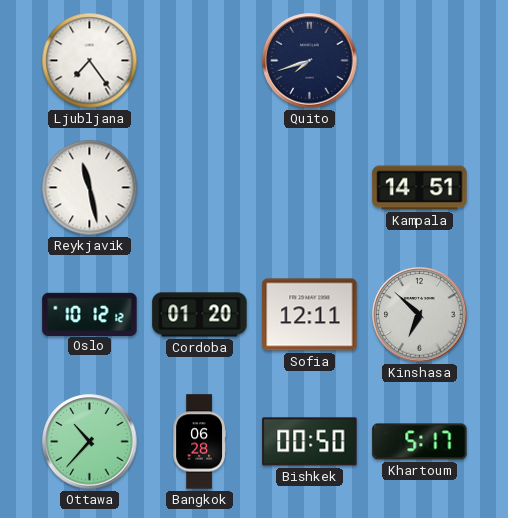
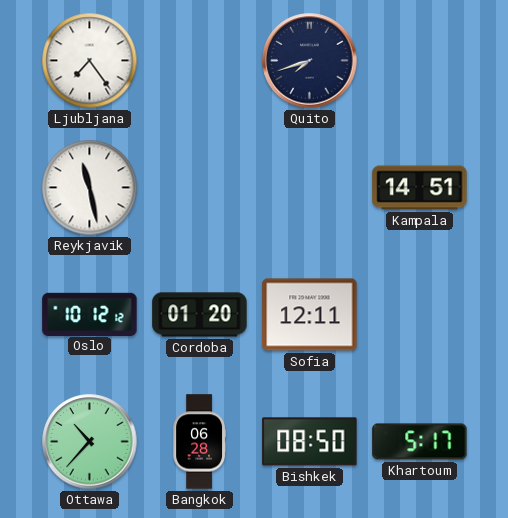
Kinshasa: 6:52 -> none
Bishkek: 00:50 -> 08:50
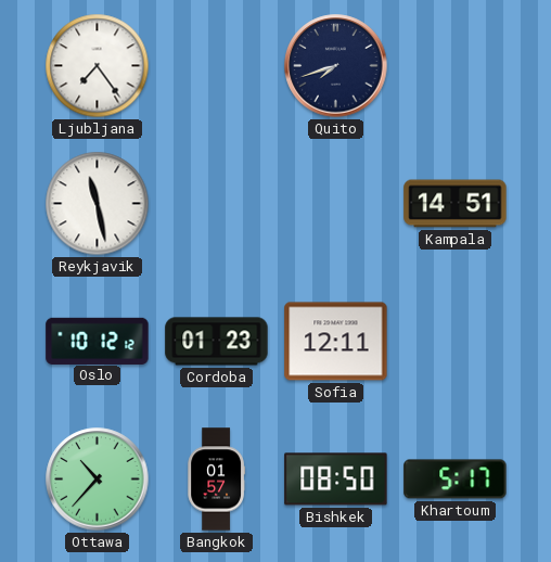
Cordoba: 01:20 -> 01:23
Bangkok: 06:28 -> 01:57
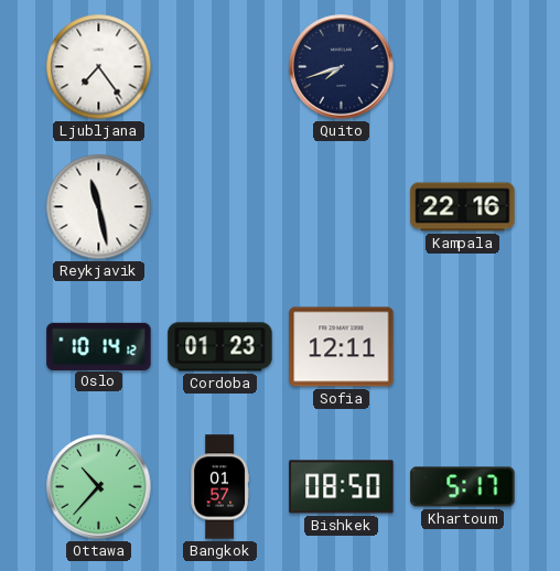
Kampala: 14:51 -> 22:16
Oslo: 10:12 -> 10:14
